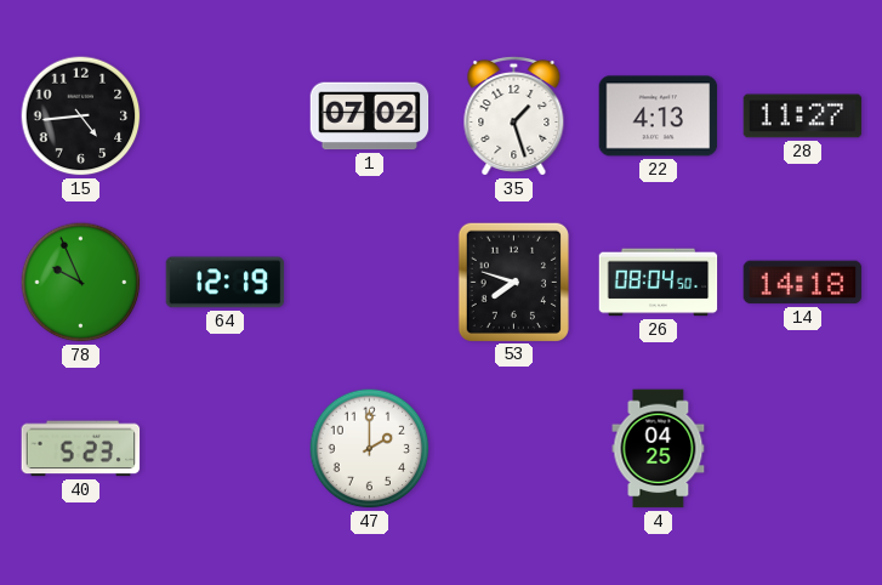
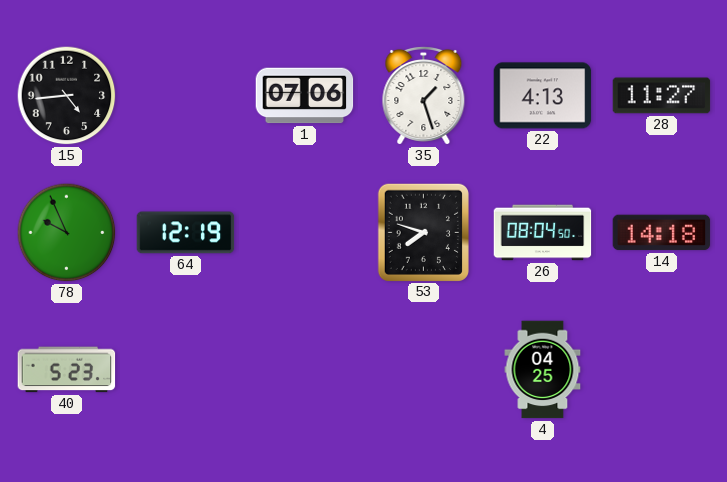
1: 07:02 -> 07:06
47: 2:00 -> none
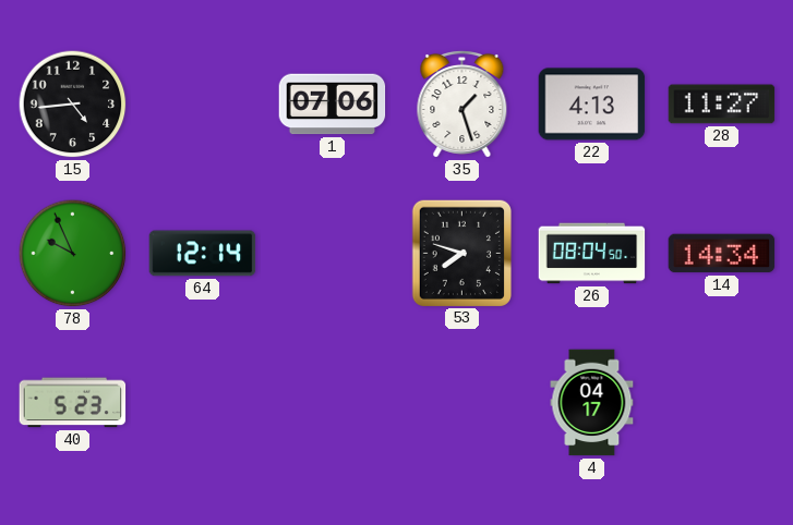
64: 12:19 -> 12:14
14: 14:18 -> 14:34
4: 04:25 -> 04:17
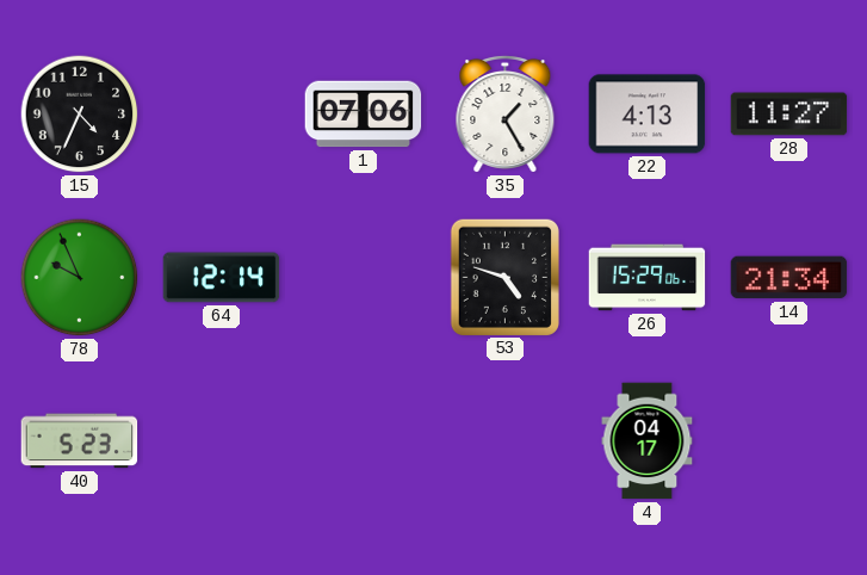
15: 4:44 -> 4:34
35: 1:27 -> 1:25
53: 7:48 -> 4:48
26: 08:04 -> 15:29
14: 14:34 -> 21:34
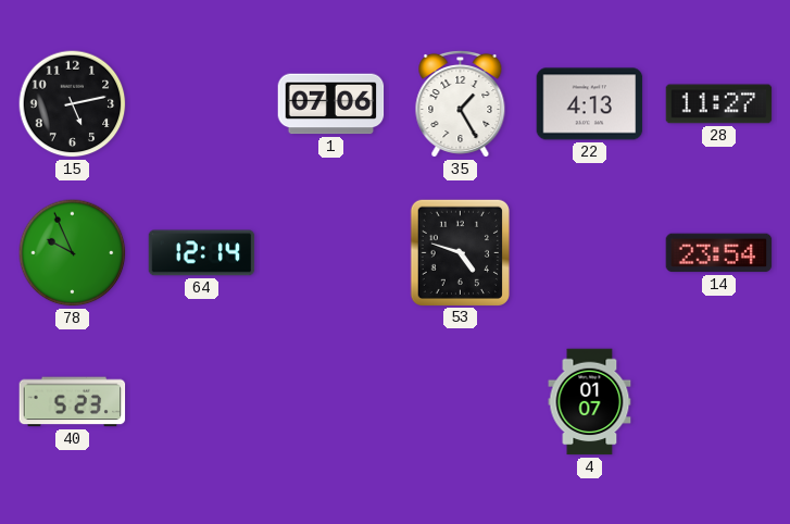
15: 4:34 -> 5:13
26: 15:29 -> none
14: 21:34 -> 23:54
4: 04:17 -> 01:07
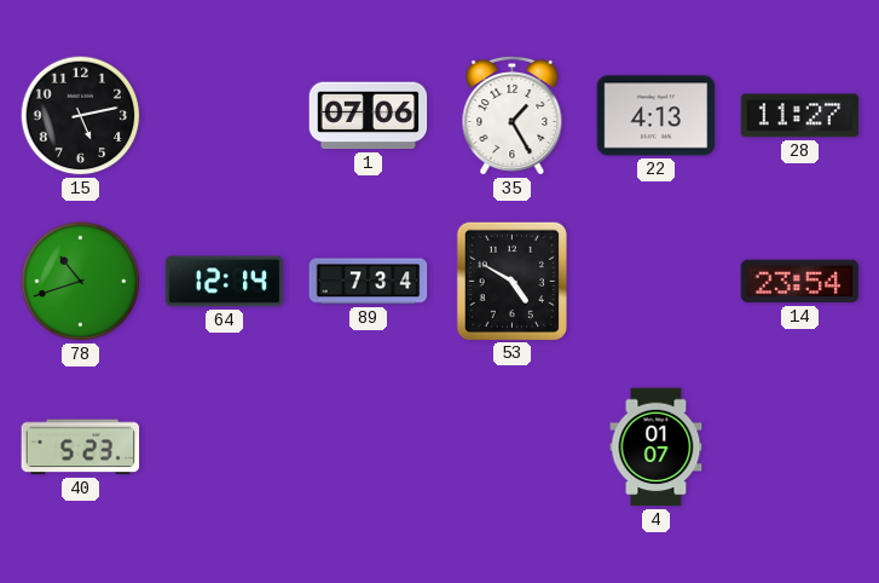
78: 9:56 -> 10:42
89: none -> 7:34
53: 4:48 -> 4:50
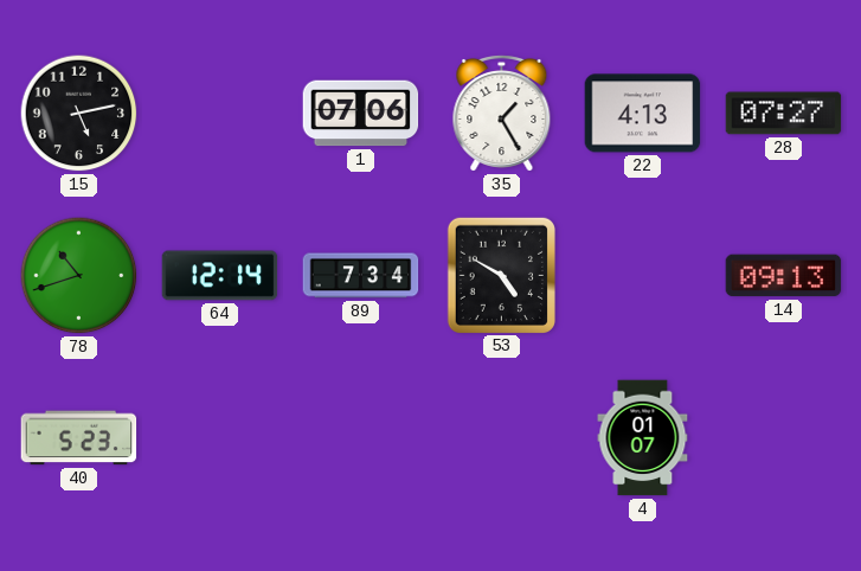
28: 11:27 -> 07:27
14: 23:54 -> 09:13
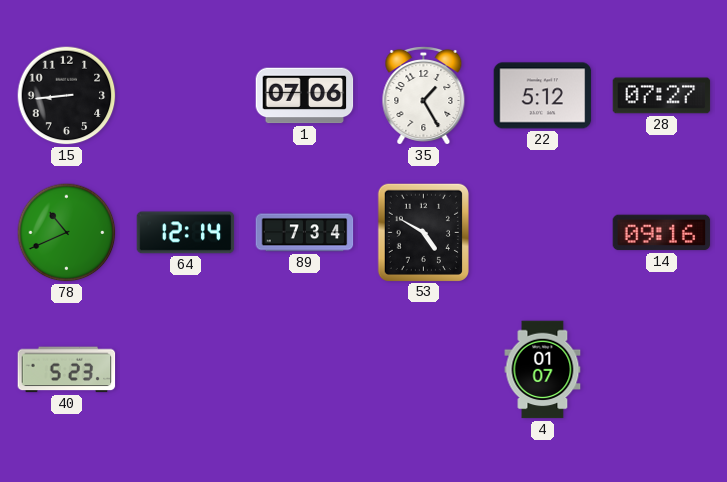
15: 5:13 -> 8:44
22: 4:13 -> 5:12
78: 10:42 -> 10:41
14: 09:13 -> 09:16
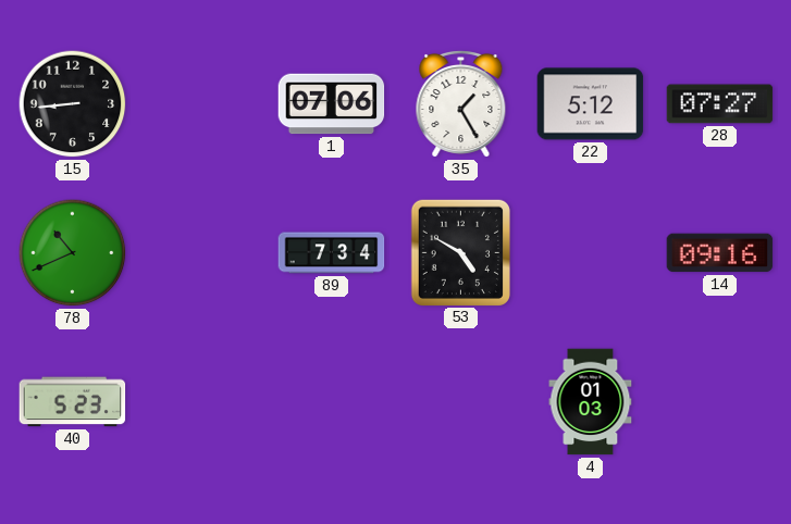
64: 12:14 -> none
4: 01:07 -> 01:03
